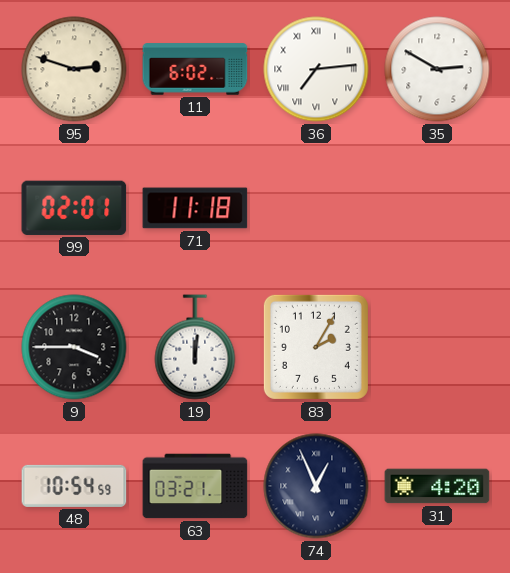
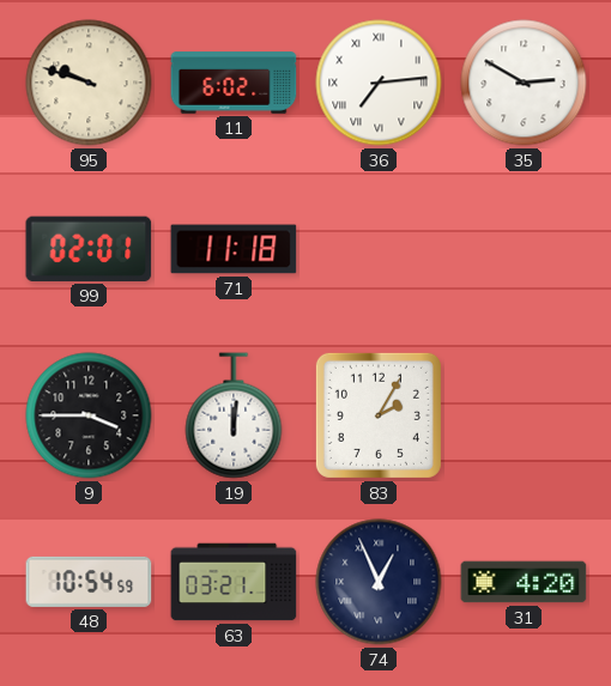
95: 2:48 -> 9:48
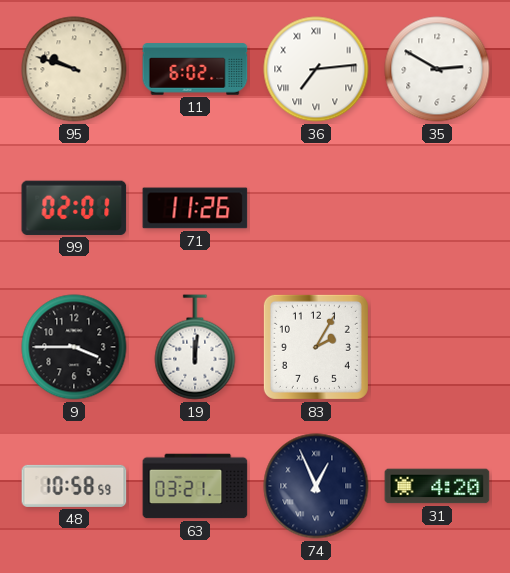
71: 11:18 -> 11:26
48: 10:54 -> 10:58
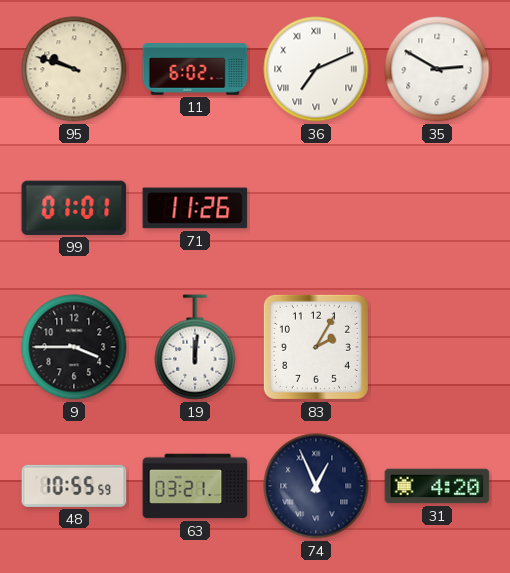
36: 7:14 -> 7:11
99: 02:01 -> 01:01
48: 10:58 -> 10:55
